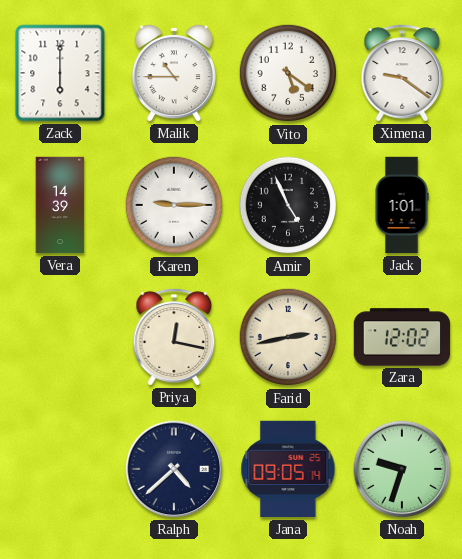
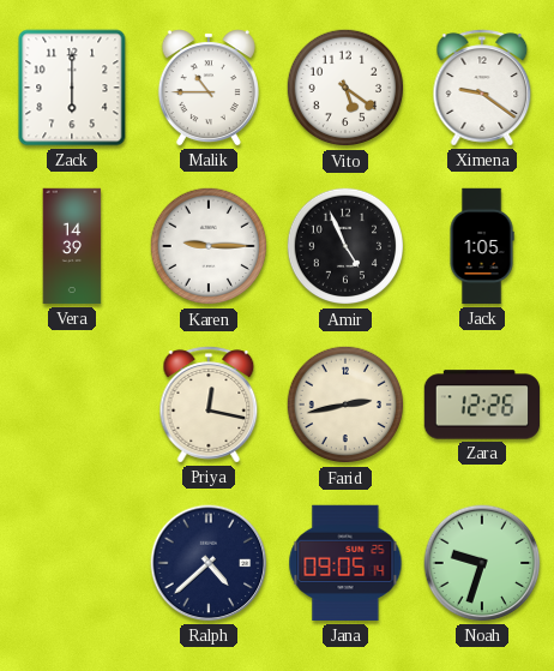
Jack: 1:01 -> 1:05
Zara: 12:02 -> 12:26
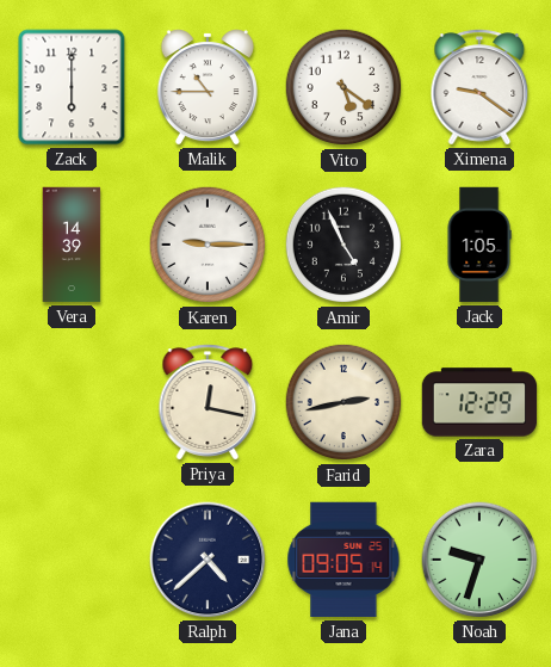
Zara: 12:26 -> 12:29
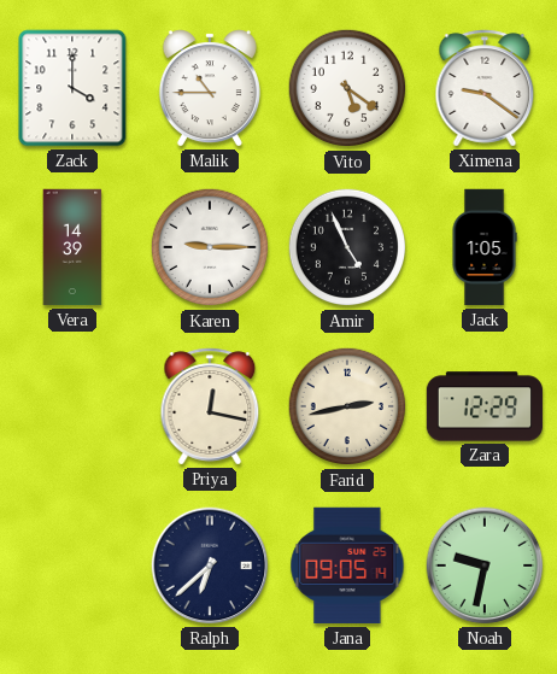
Zack: 6:00 -> 4:00
Ralph: 4:38 -> 6:38
Noah: 9:33 -> 9:32
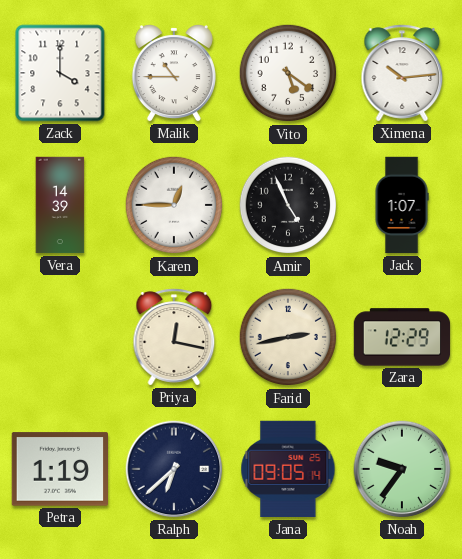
Ximena: 9:21 -> 10:14
Karen: 9:15 -> 12:45
Jack: 1:05 -> 1:07
Petra: none -> 1:19
Noah: 9:32 -> 9:36
